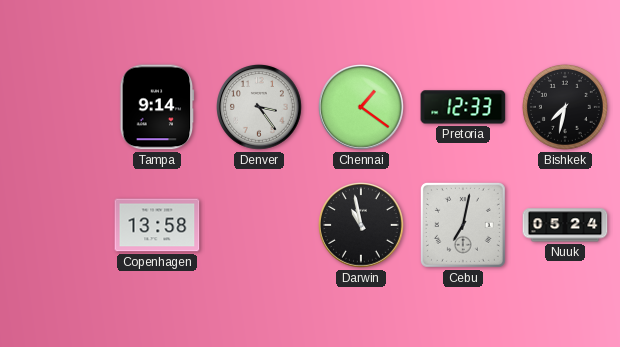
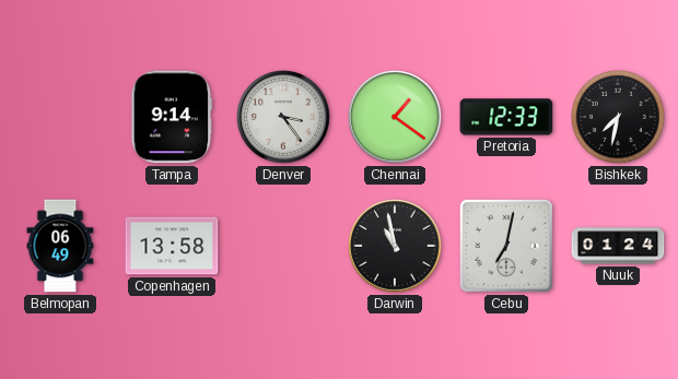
Belmopan: none -> 06:49
Nuuk: 05:24 -> 01:24
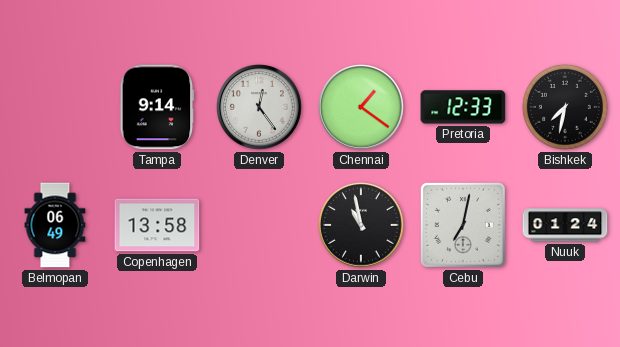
Denver: 3:24 -> 12:24
